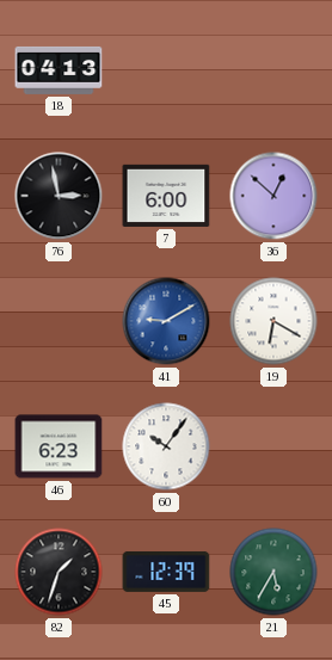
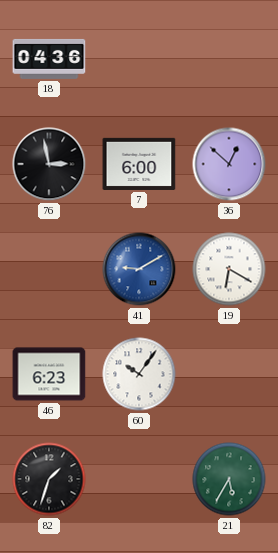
18: 04:13 -> 04:36
45: 12:39 -> none
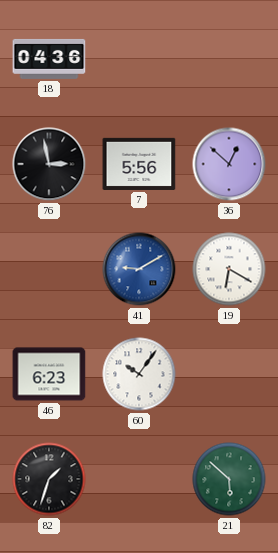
7: 6:00 -> 5:56
21: 5:35 -> 5:52
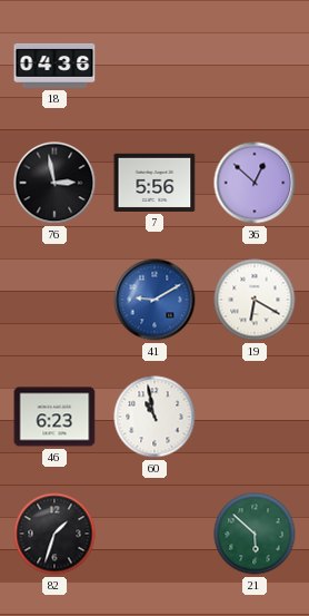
60: 10:06 -> 10:58
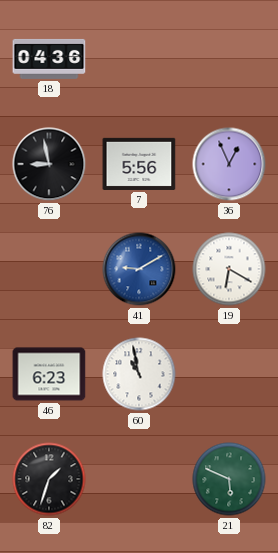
76: 2:58 -> 8:58
36: 12:52 -> 12:56
21: 5:52 -> 5:49
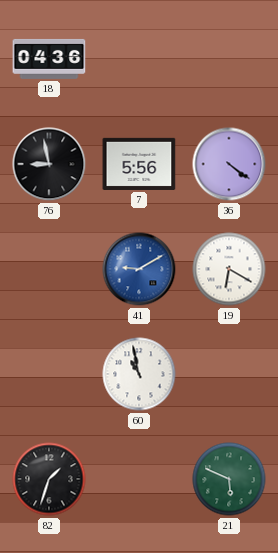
36: 12:56 -> 4:21
46: 6:23 -> none
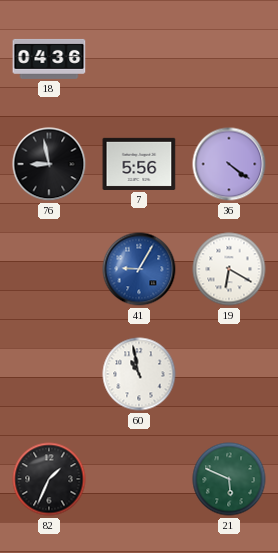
41: 9:10 -> 9:05
82: 1:33 -> 1:34
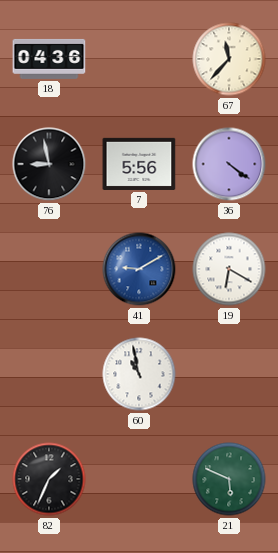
67: none -> 11:37
41: 9:05 -> 9:10
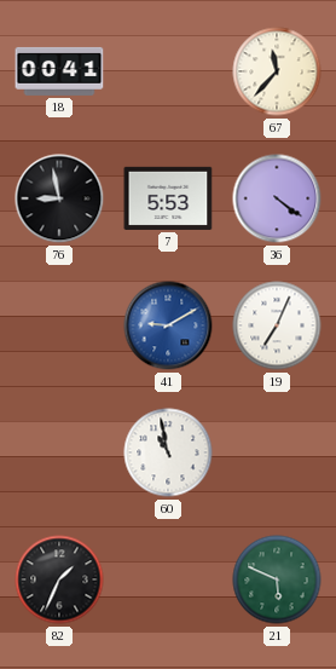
18: 04:36 -> 00:41
7: 5:56 -> 5:53
19: 6:20 -> 7:04
